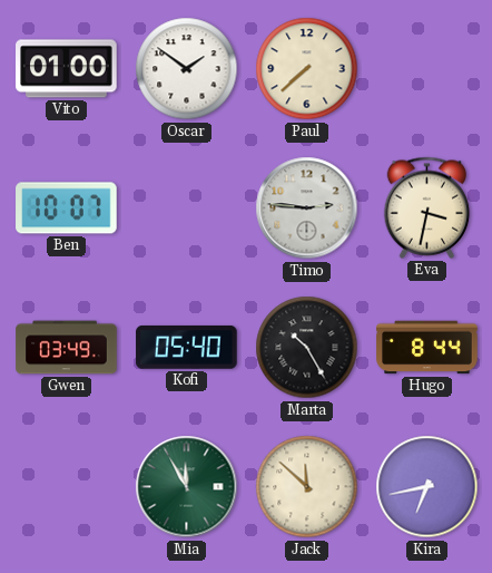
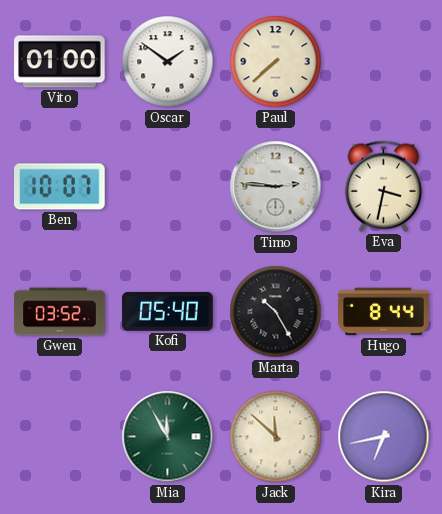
Gwen: 03:49 -> 03:52
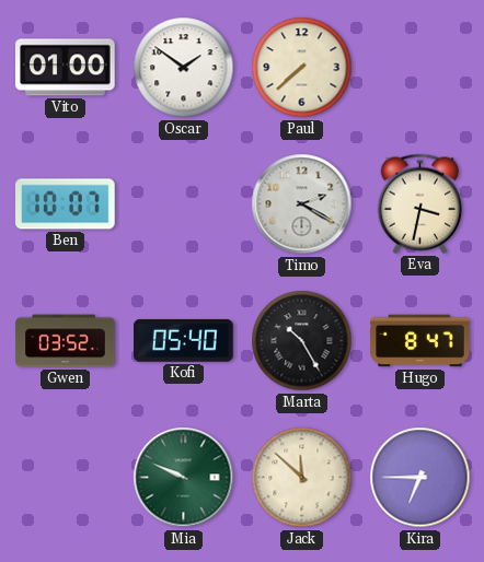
Timo: 2:46 -> 2:20
Hugo: 8:44 -> 8:47
Mia: 11:55 -> 9:49
Kira: 6:43 -> 6:45
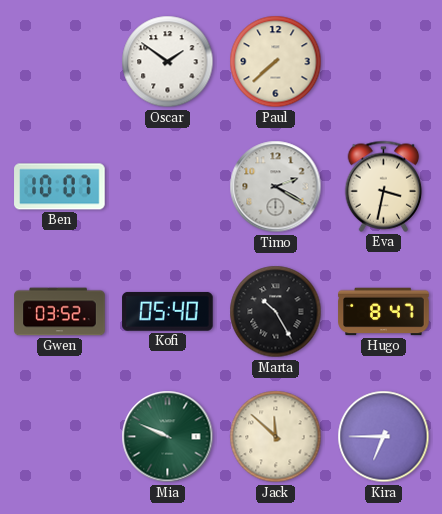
Vito: 01:00 -> none
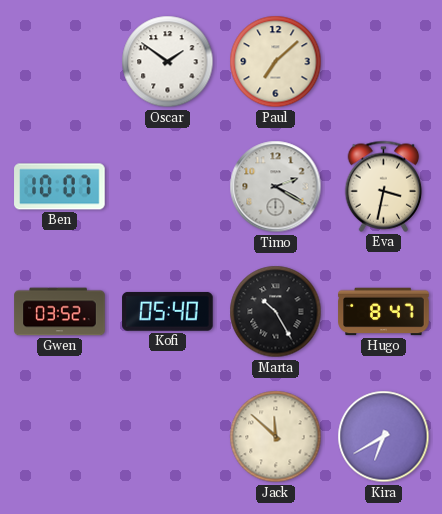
Paul: 7:38 -> 7:08
Mia: 9:49 -> none
Kira: 6:45 -> 6:40
